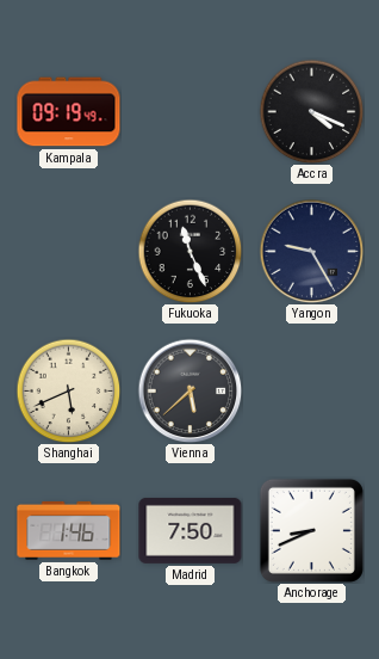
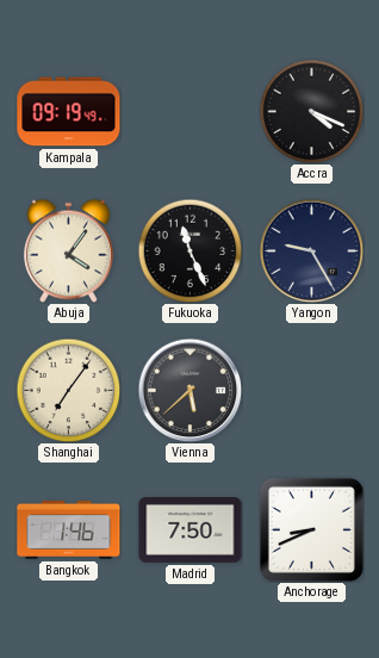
Abuja: none -> 4:06
Shanghai: 5:41 -> 7:06
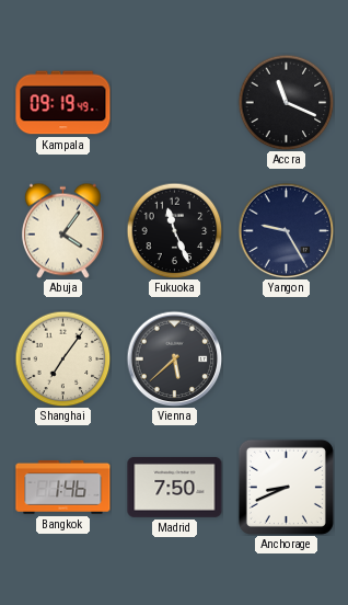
Accra: 4:19 -> 11:19
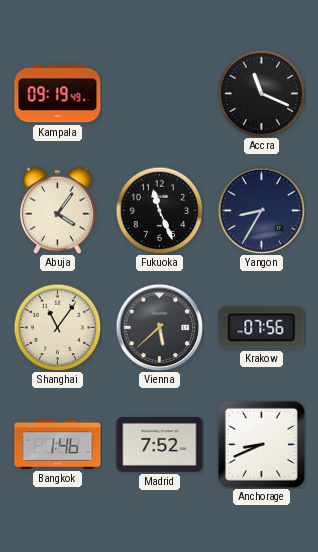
Yangon: 9:25 -> 8:35
Shanghai: 7:06 -> 11:06
Krakow: none -> 07:56
Madrid: 7:50 -> 7:52
